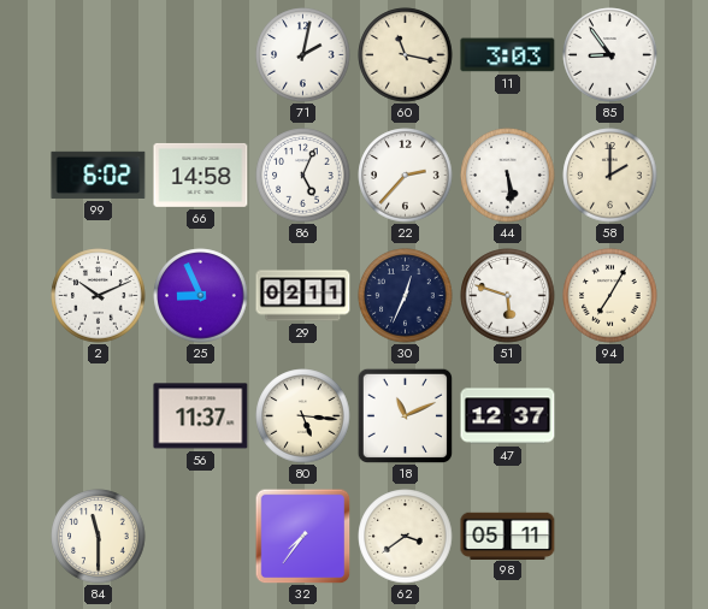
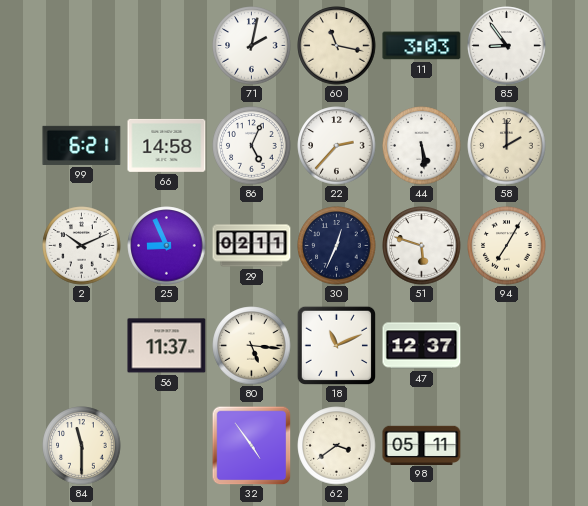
99: 6:02 -> 6:21
32: 7:36 -> 4:54
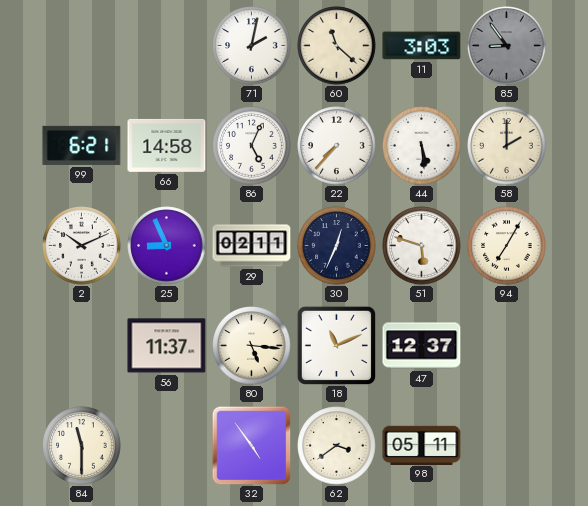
60: 11:17 -> 11:22
85 dial: white -> grey
22: 2:37 -> 7:37
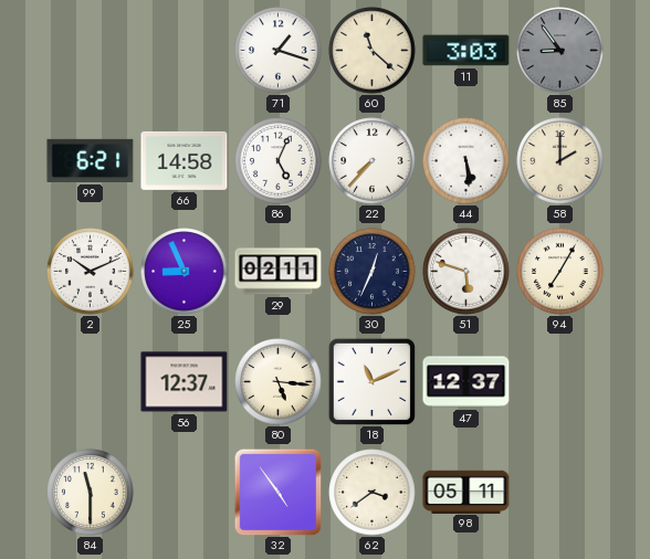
71: 2:02 -> 1:18
56: 11:37 -> 12:37
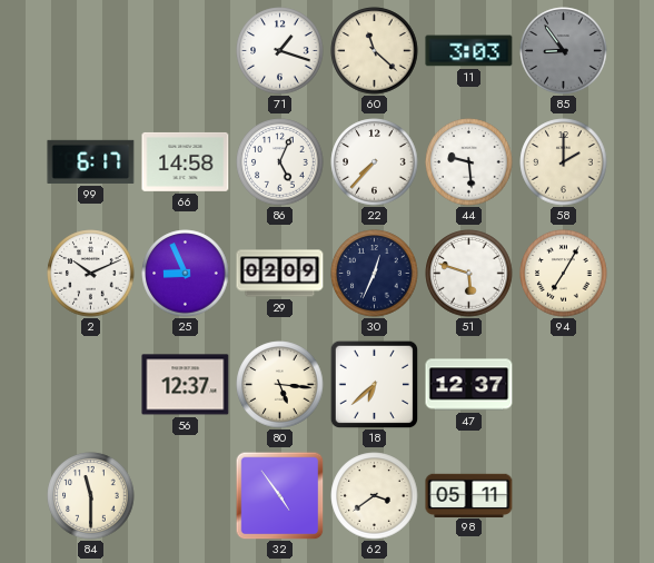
99: 6:21 -> 6:17
44: 5:29 -> 9:29
29: 02:11 -> 02:09
18: 11:11 -> 6:38
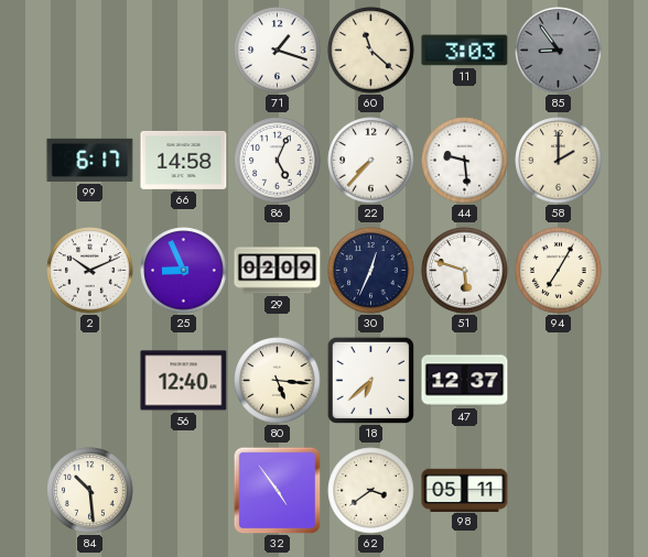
56: 12:37 -> 12:40
84: 11:30 -> 10:29
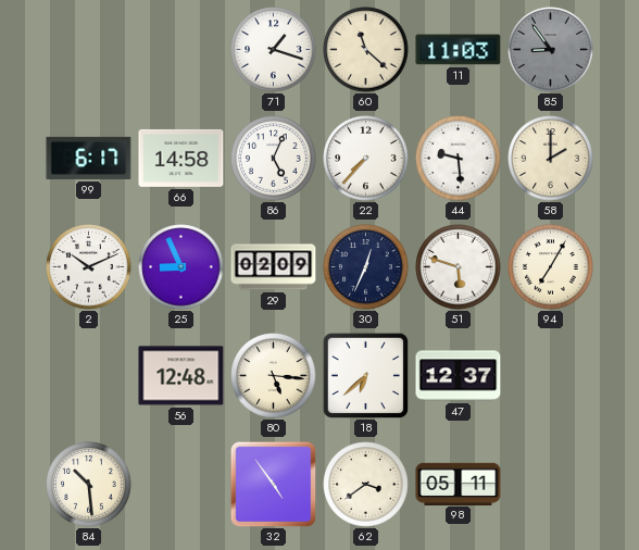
11: 3:03 -> 11:03
56: 12:40 -> 12:48
